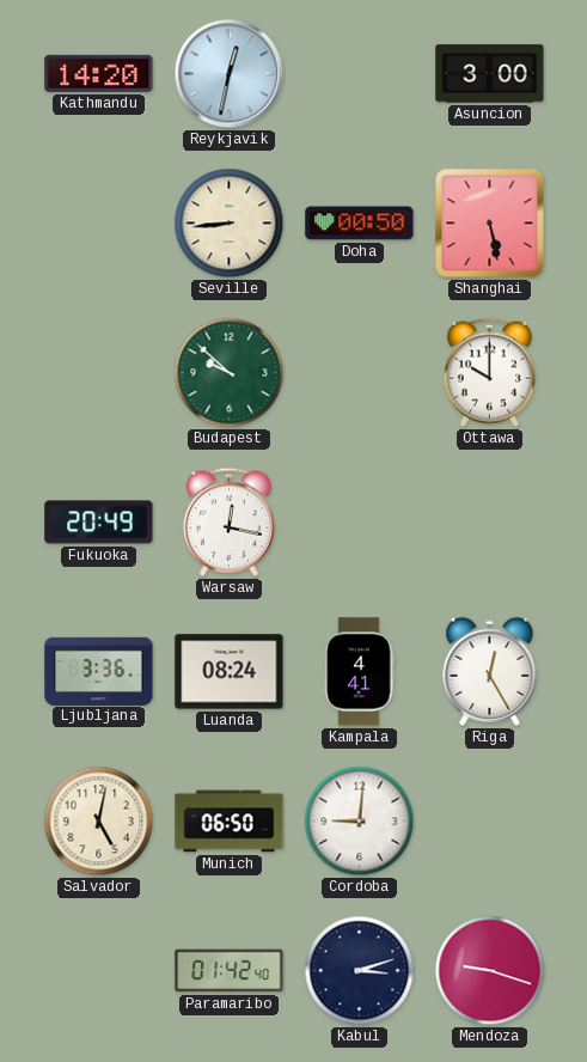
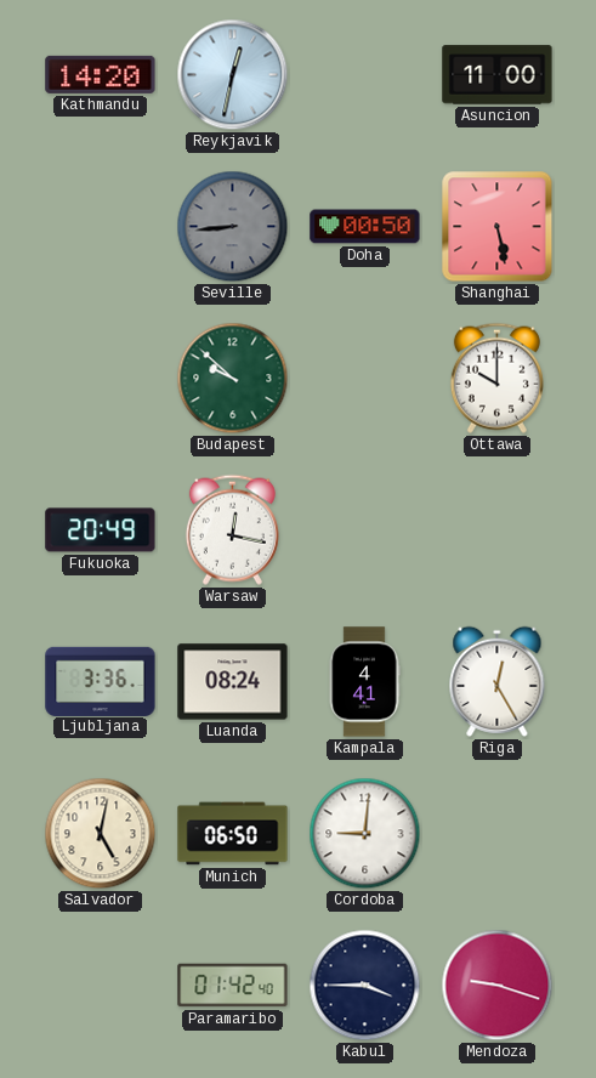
Asuncion: 3:00 -> 11:00
Seville dial: cream -> grey
Kabul: 3:12 -> 3:45
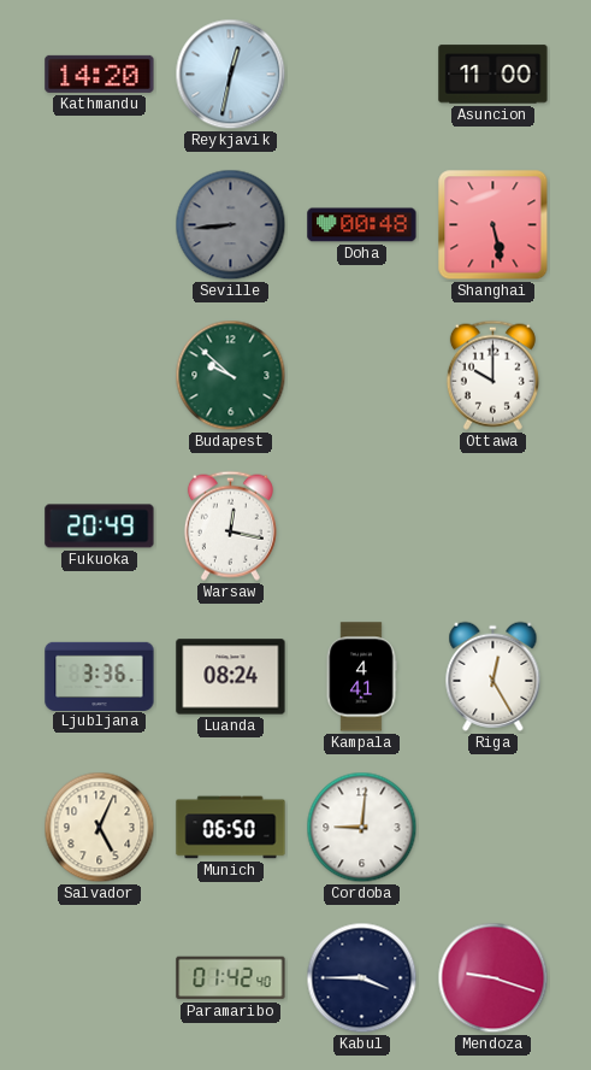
Doha: 00:50 -> 00:48
Salvador: 5:02 -> 5:04
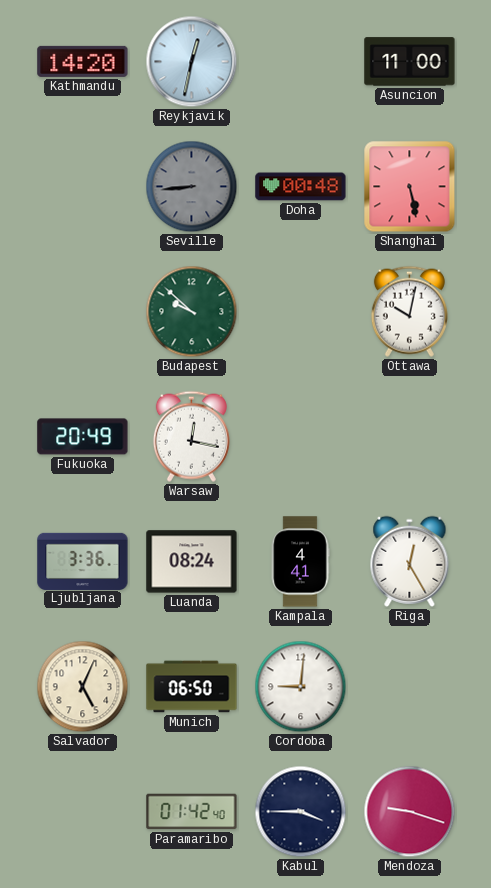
Ottawa: 10:00 -> 10:02
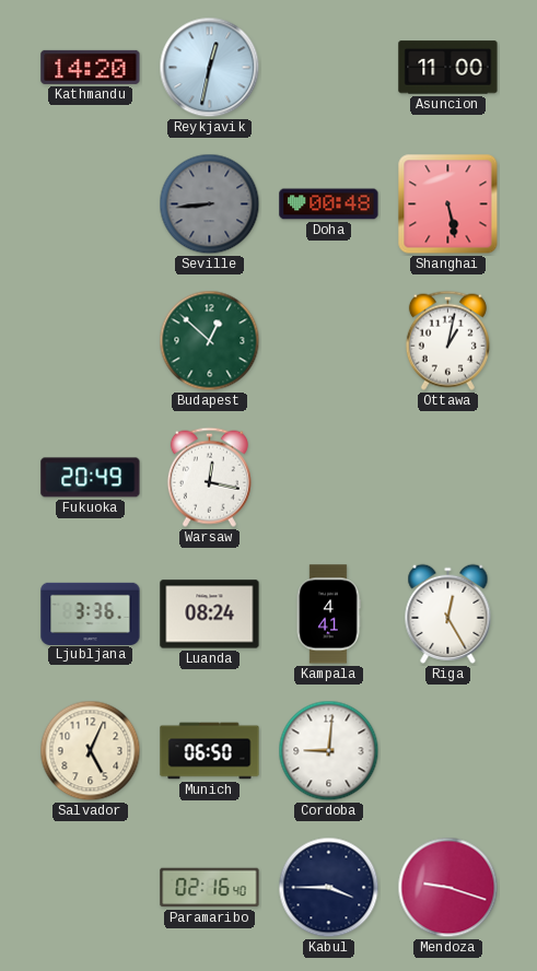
Budapest: 9:52 -> 12:52
Ottawa: 10:02 -> 1:02
Paramaribo: 01:42 -> 02:16
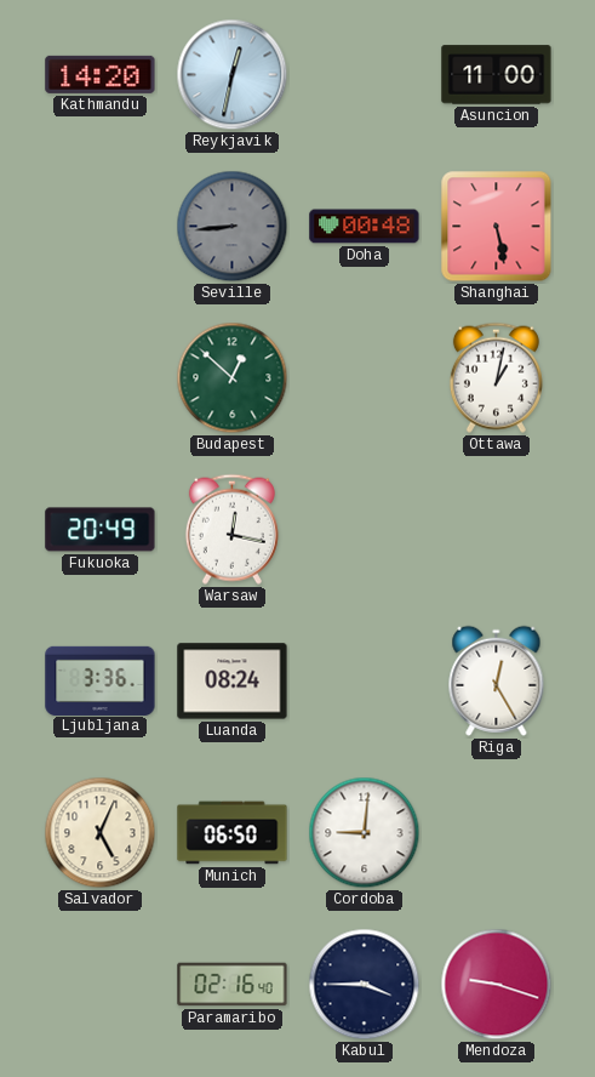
Kampala: 4:41 -> none
